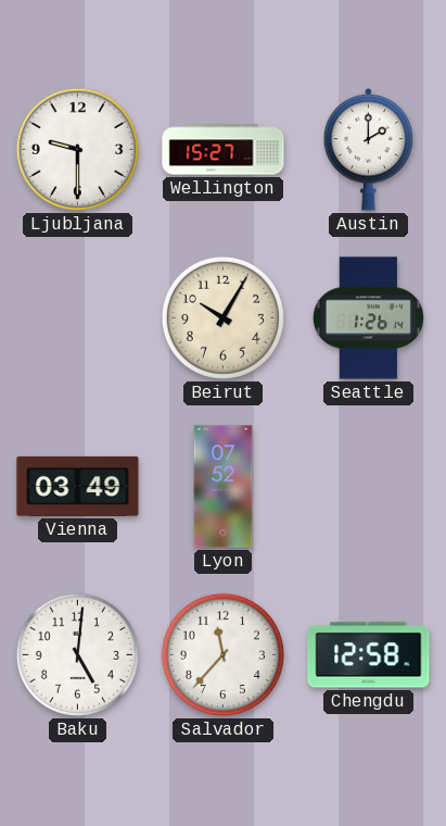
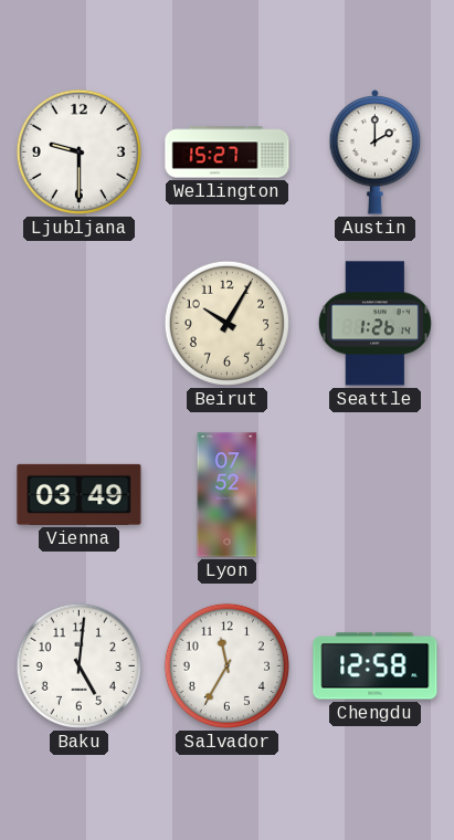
Salvador: 11:37 -> 11:35
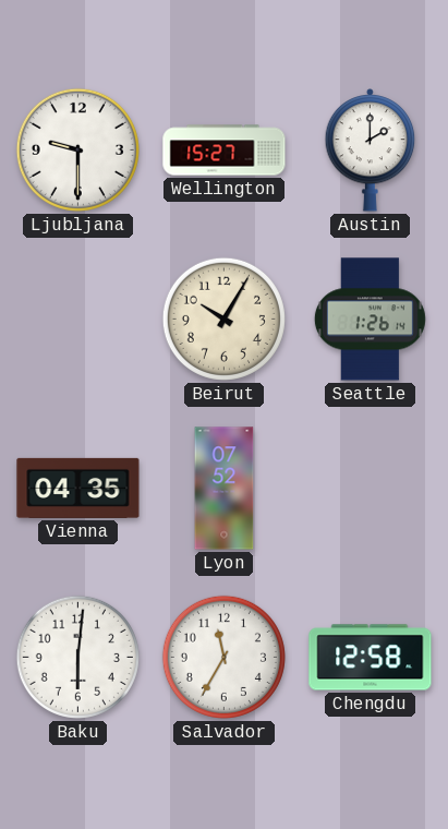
Vienna: 03:49 -> 04:35
Baku: 5:01 -> 6:01
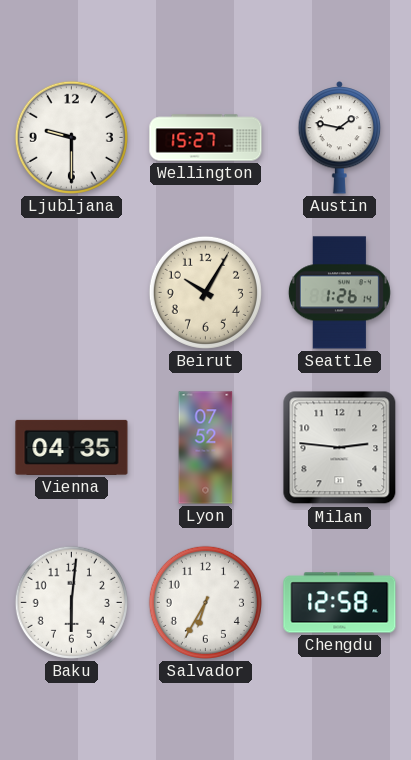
Austin: 2:00 -> 1:47
Milan: none -> 2:46
Salvador: 11:35 -> 6:35
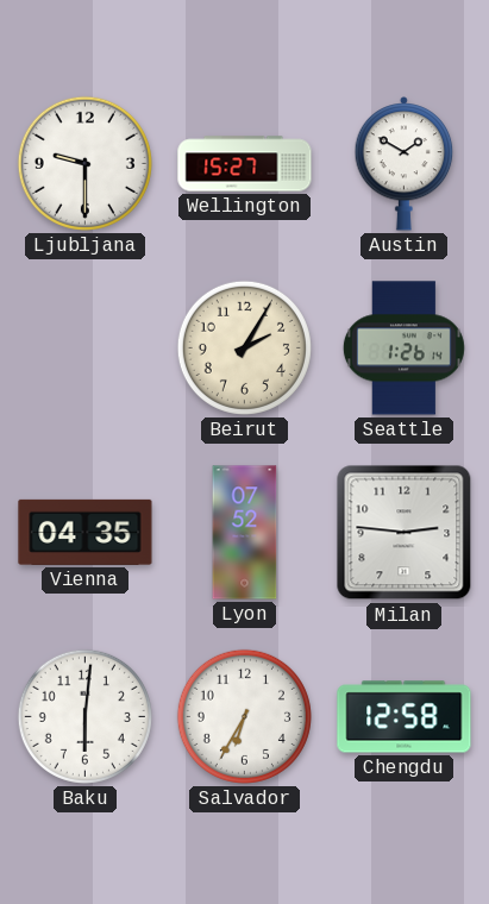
Austin: 1:47 -> 1:50
Beirut: 10:05 -> 2:05
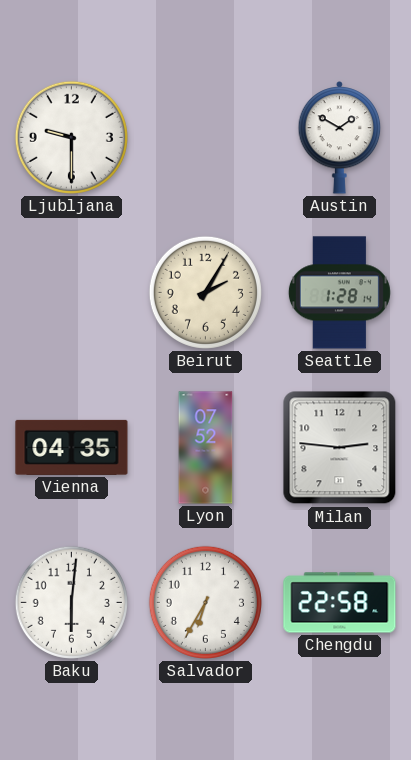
Wellington: 15:27 -> none
Seattle: 1:26 -> 1:28
Chengdu: 12:58 -> 22:58
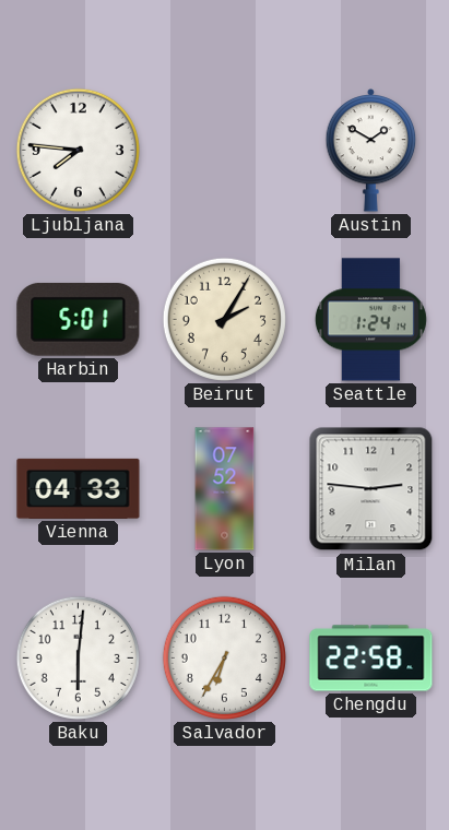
Ljubljana: 9:30 -> 7:46
Harbin: none -> 5:01
Seattle: 1:28 -> 1:24
Vienna: 04:35 -> 04:33
